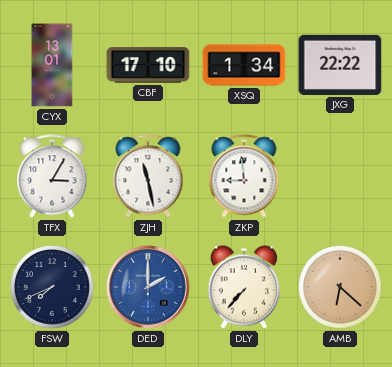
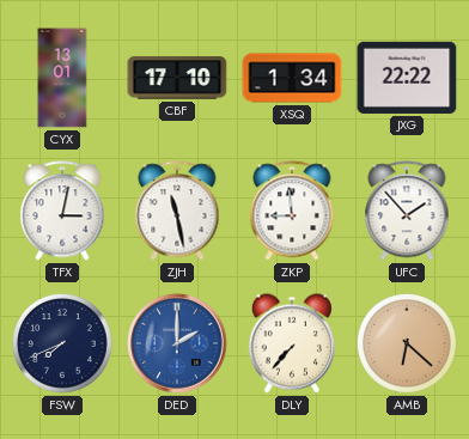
TFX: 3:05 -> 3:02
UFC: none -> 1:53
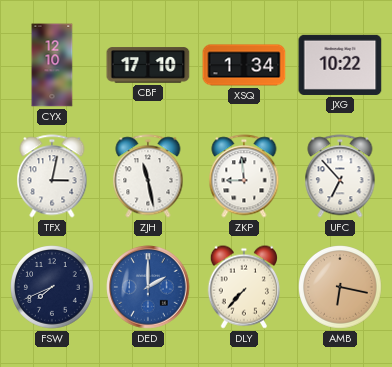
CYX: 13:01 -> 12:10
JXG: 22:22 -> 10:22
UFC: 1:53 -> 6:53
AMB: 6:22 -> 6:17
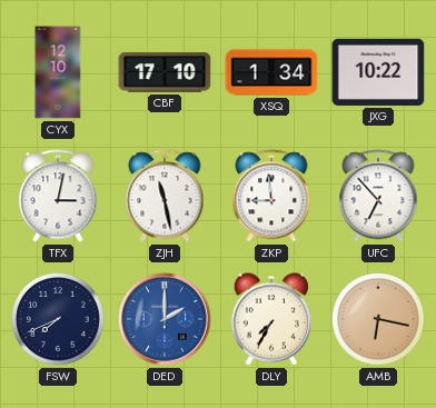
DLY: 7:37 -> 7:35
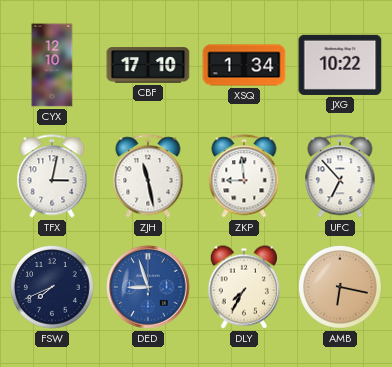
DED: 2:00 -> 8:57
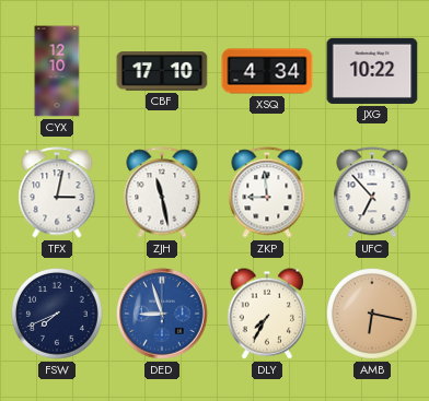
XSQ: 1:34 -> 4:34
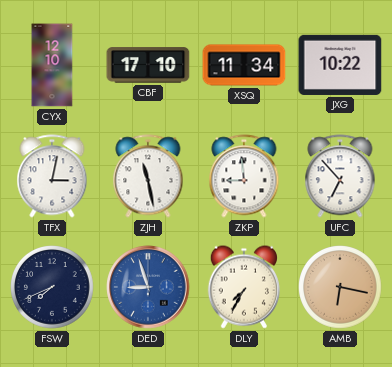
XSQ: 4:34 -> 11:34
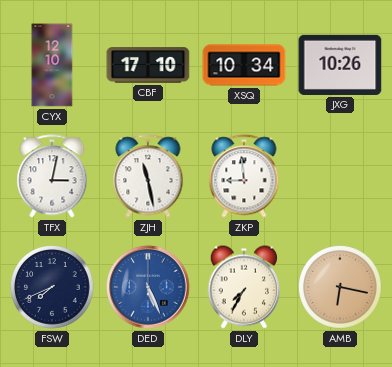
XSQ: 11:34 -> 10:34
JXG: 10:22 -> 10:26
UFC: 6:53 -> none
DED: 8:57 -> 5:26
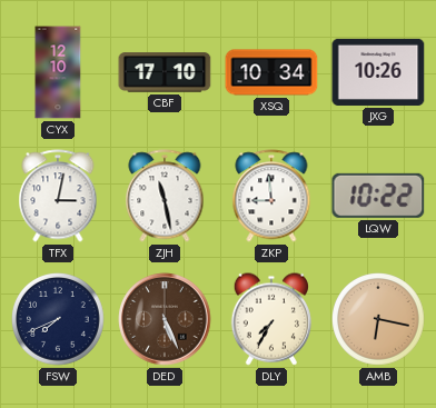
LQW: none -> 10:22
DED dial: blue -> brown
